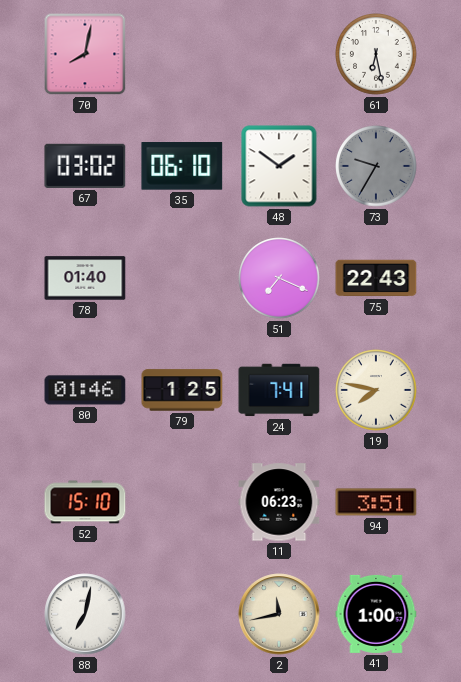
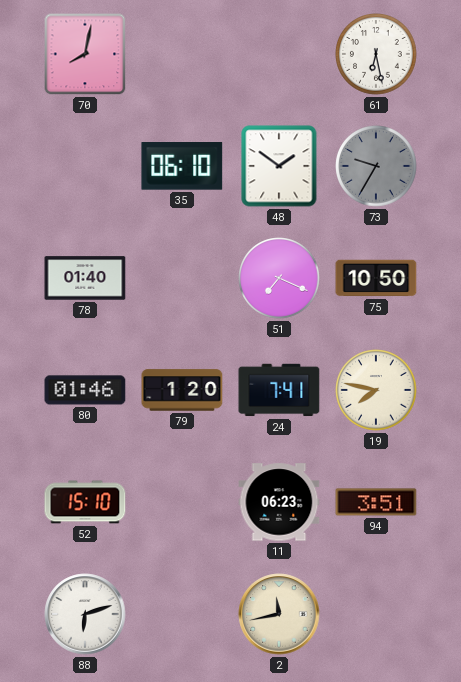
67: 03:02 -> none
75: 22:43 -> 10:50
79: 1:25 -> 1:20
88: 7:02 -> 6:12
41: 1:00 -> none
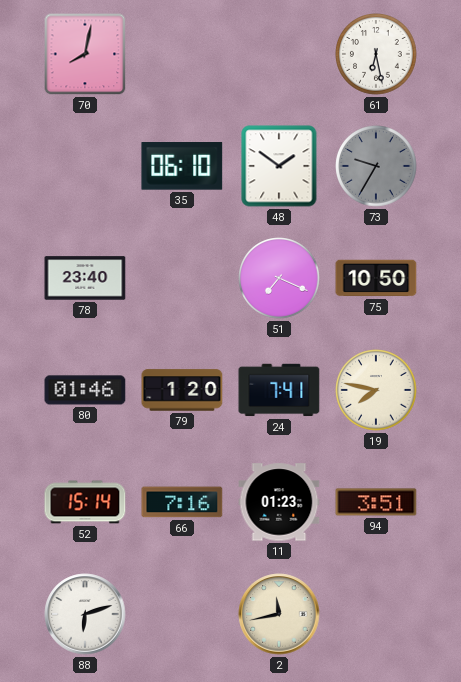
78: 01:40 -> 23:40
52: 15:10 -> 15:14
66: none -> 7:16
11: 06:23 -> 01:23
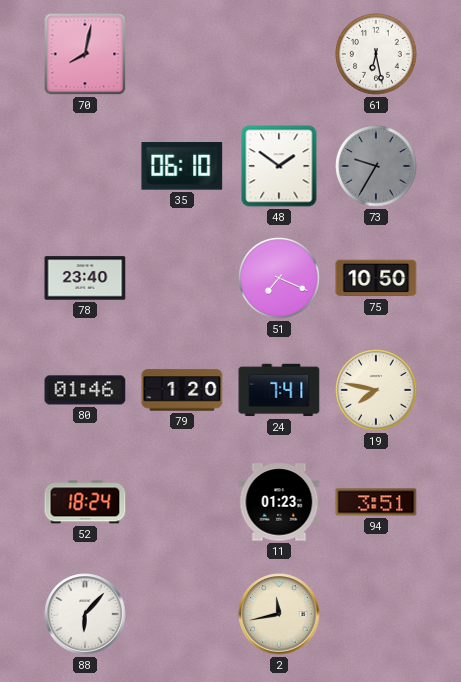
52: 15:14 -> 18:24
66: 7:16 -> none
88: 6:12 -> 6:07
